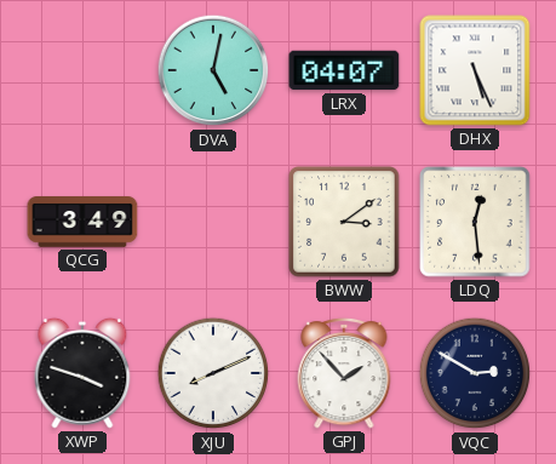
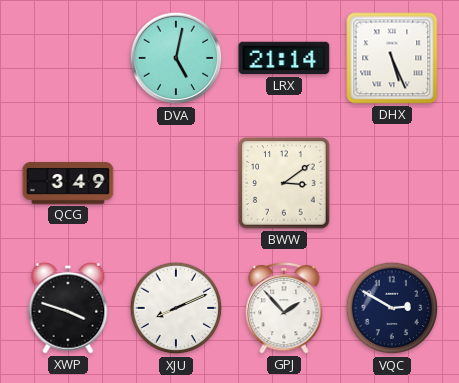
LRX: 04:07 -> 21:14
LDQ: 12:29 -> none
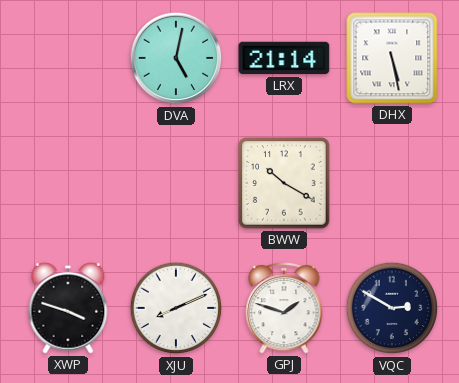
DHX: 5:26 -> 5:28
QCG: 3:49 -> none
BWW: 3:09 -> 10:20
GPJ: 1:53 -> 1:48
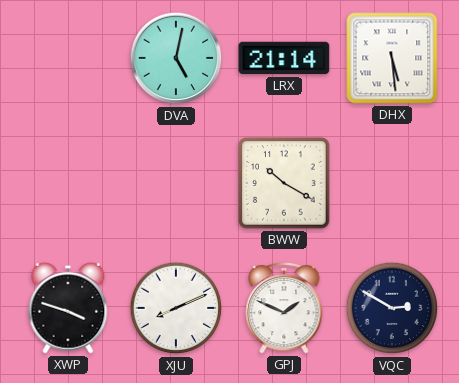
DHX: 5:28 -> 5:29
GPJ: 1:48 -> 1:49
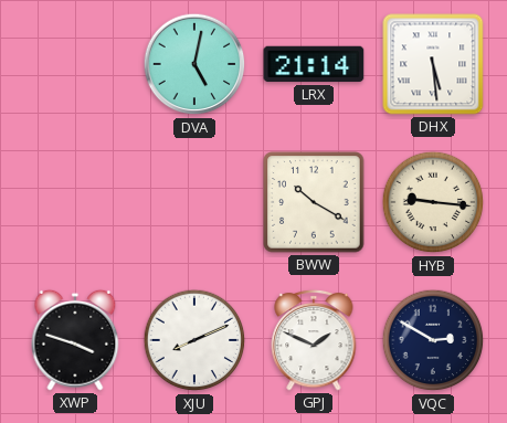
HYB: none -> 9:16
